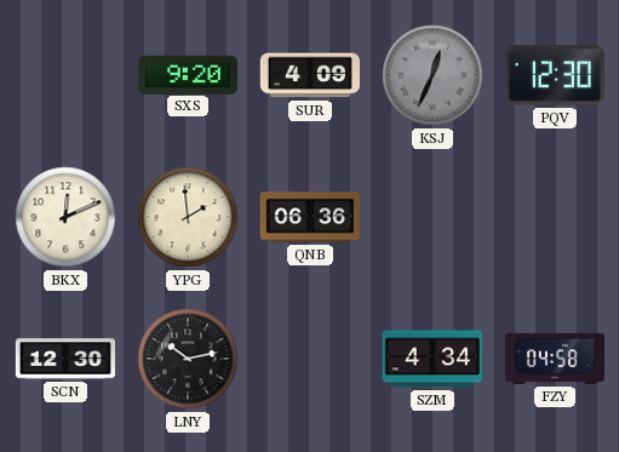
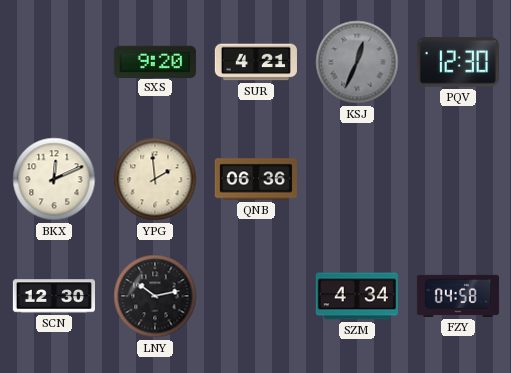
SUR: 4:09 -> 4:21
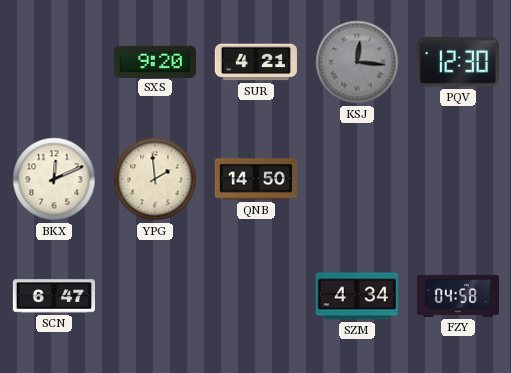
KSJ: 12:34 -> 12:16
QNB: 06:36 -> 14:50
SCN: 12:30 -> 6:47
LNY: 10:13 -> none
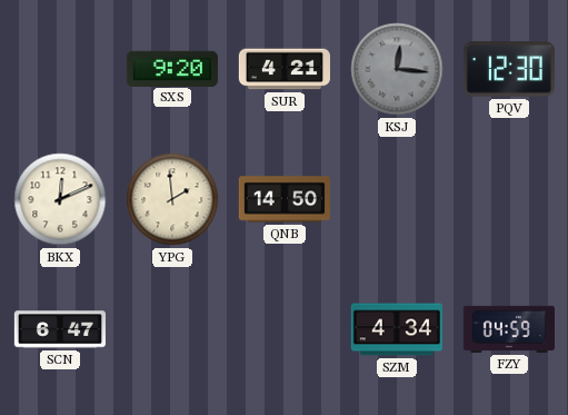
FZY: 04:58 -> 04:59
